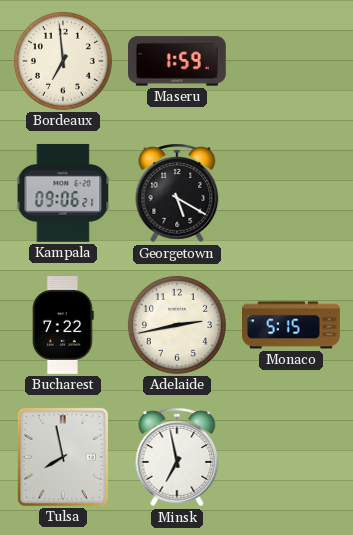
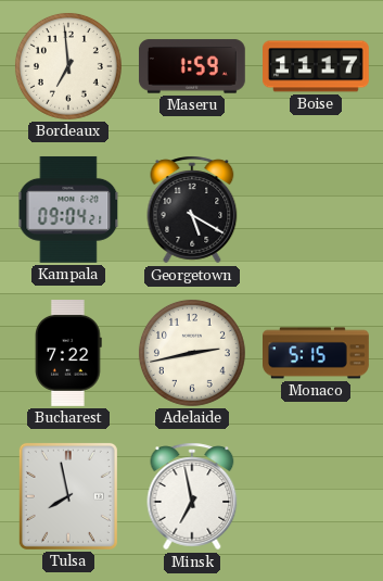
Boise: none -> 11:17
Kampala: 09:06 -> 09:04
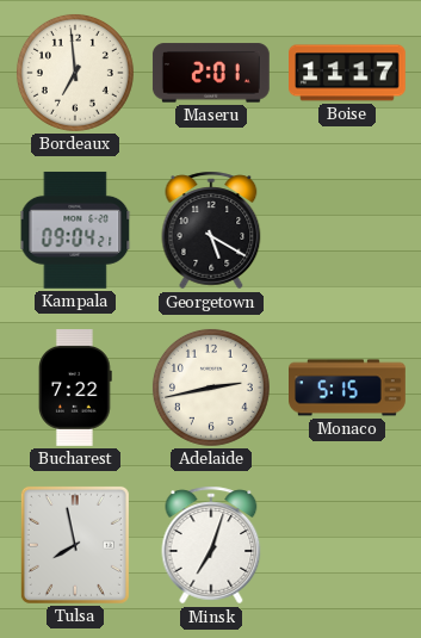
Maseru: 1:59 -> 2:01
Minsk: 6:58 -> 7:03
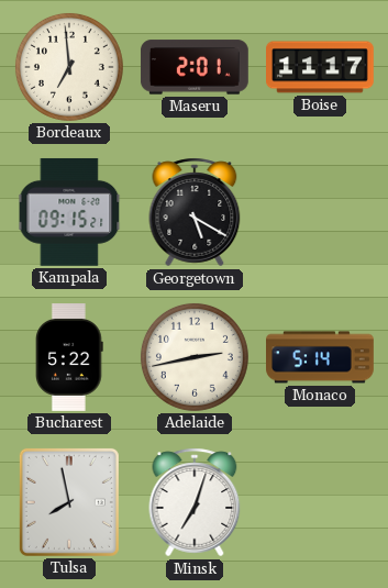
Kampala: 09:04 -> 09:15
Bucharest: 7:22 -> 5:22
Monaco: 5:15 -> 5:14
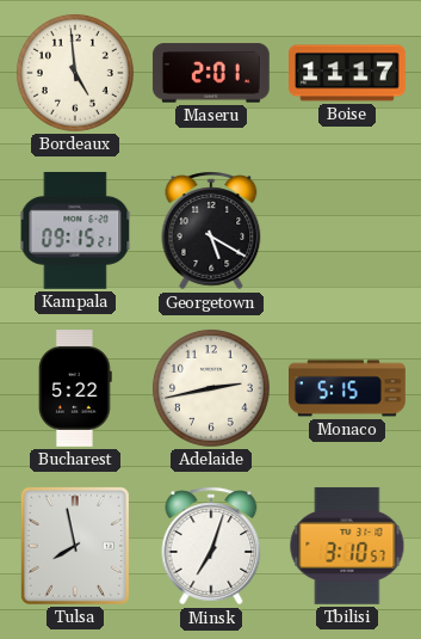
Bordeaux: 6:59 -> 4:59
Monaco: 5:14 -> 5:15
Tbilisi: none -> 3:10
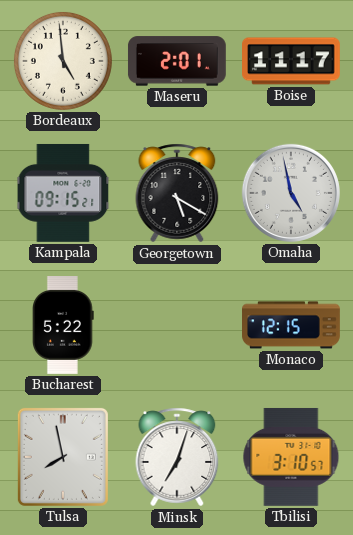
Omaha: none -> 4:58
Adelaide: 2:43 -> none
Monaco: 5:15 -> 12:15
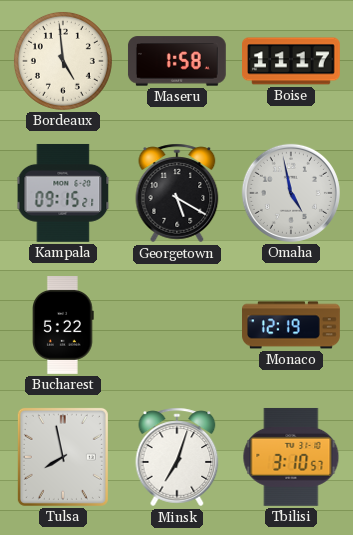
Maseru: 2:01 -> 1:58
Monaco: 12:15 -> 12:19
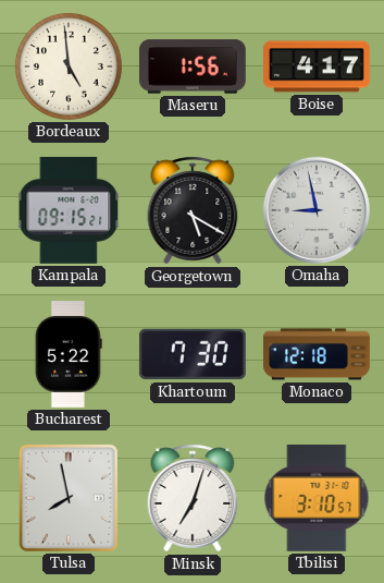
Maseru: 1:58 -> 1:56
Boise: 11:17 -> 4:17
Omaha: 4:58 -> 8:58
Khartoum: none -> 7:30
Monaco: 12:19 -> 12:18
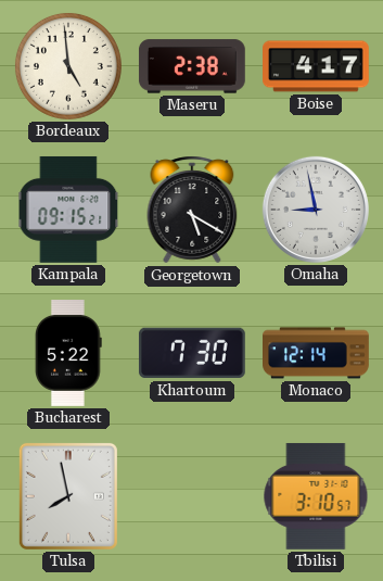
Maseru: 1:56 -> 2:38
Monaco: 12:18 -> 12:14
Minsk: 7:03 -> none
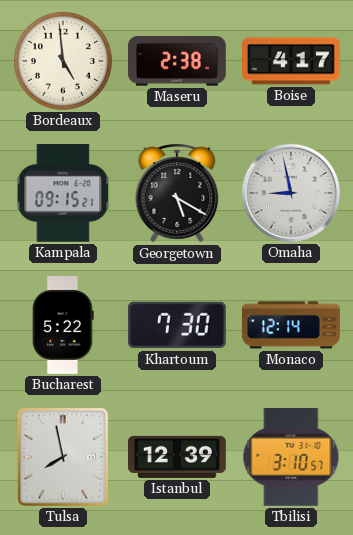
Istanbul: none -> 12:39
